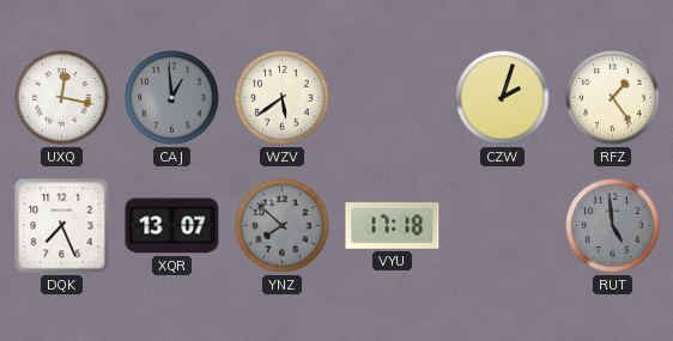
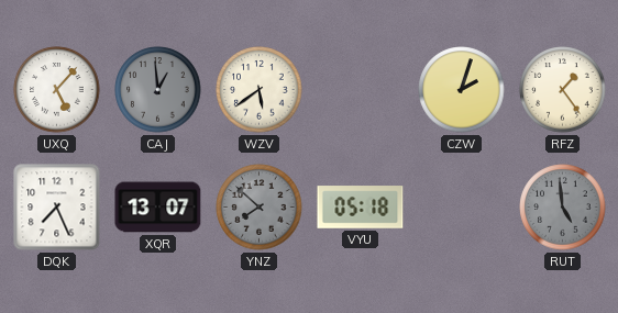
UXQ: 12:17 -> 5:07
VYU: 17:18 -> 05:18
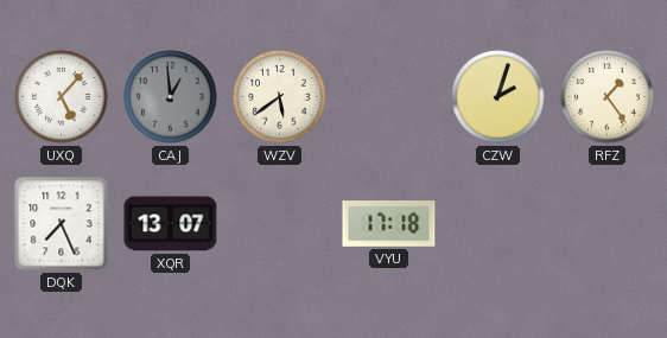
YNZ: 7:52 -> none
VYU: 05:18 -> 17:18
RUT: 4:59 -> none
